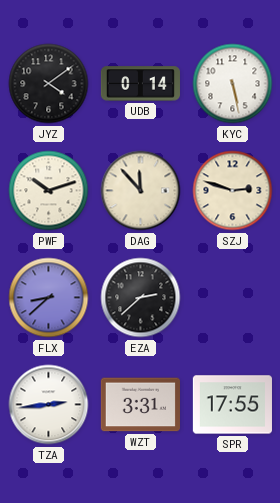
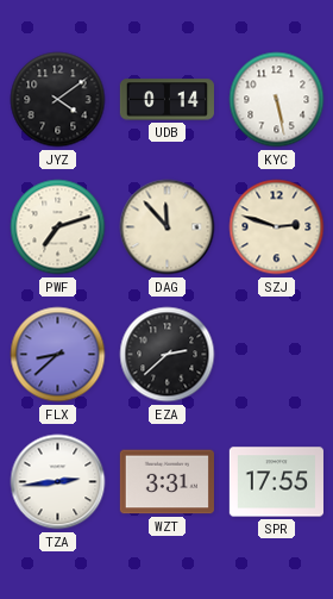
PWF: 10:12 -> 7:12
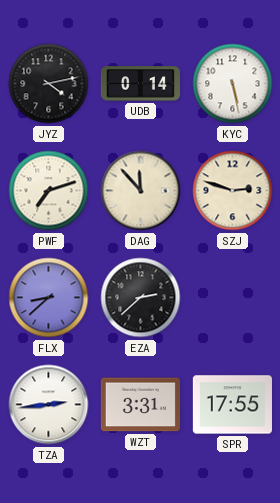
JYZ: 4:09 -> 4:13
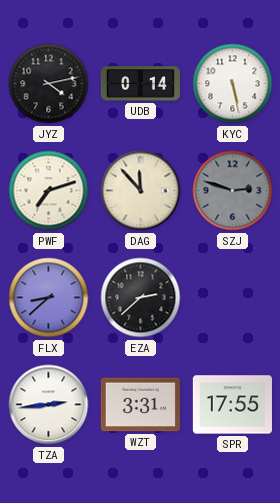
SZJ dial: cream -> grey
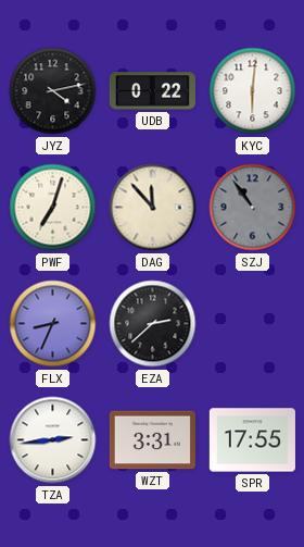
UDB: 0:14 -> 0:22
KYC: 5:28 -> 6:01
PWF: 7:12 -> 7:03
SZJ: 2:48 -> 10:54
FLX: 8:38 -> 8:34
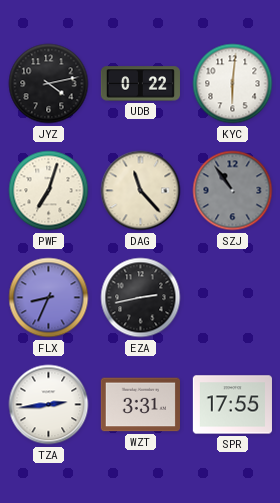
DAG: 11:53 -> 11:23
EZA: 2:38 -> 2:43
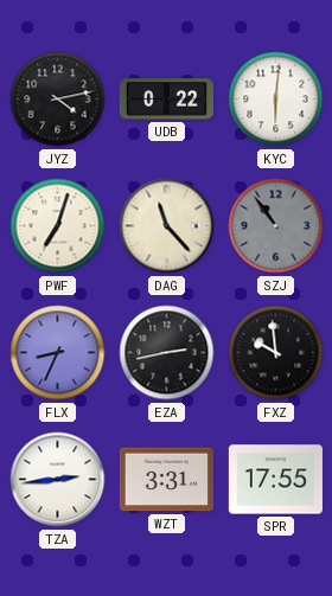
FXZ: none -> 9:59
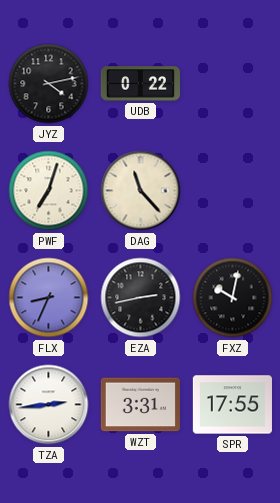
KYC: 6:01 -> none
SZJ: 10:54 -> none
FXZ: 9:59 -> 10:02
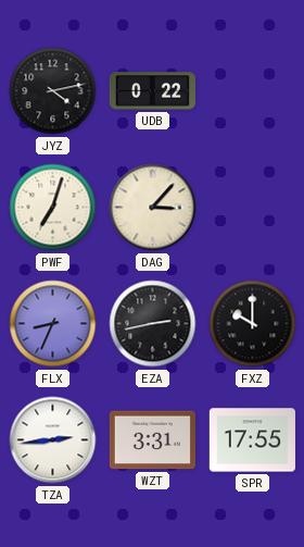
DAG: 11:23 -> 3:07
FXZ: 10:02 -> 10:00
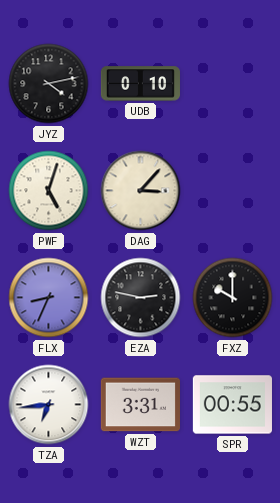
UDB: 0:22 -> 0:10
PWF: 7:03 -> 5:03
EZA: 2:43 -> 2:47
TZA: 2:44 -> 6:44
SPR: 17:55 -> 00:55
